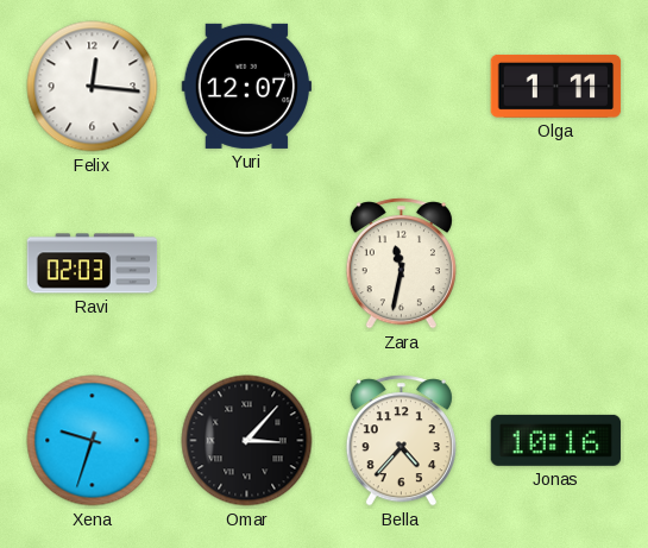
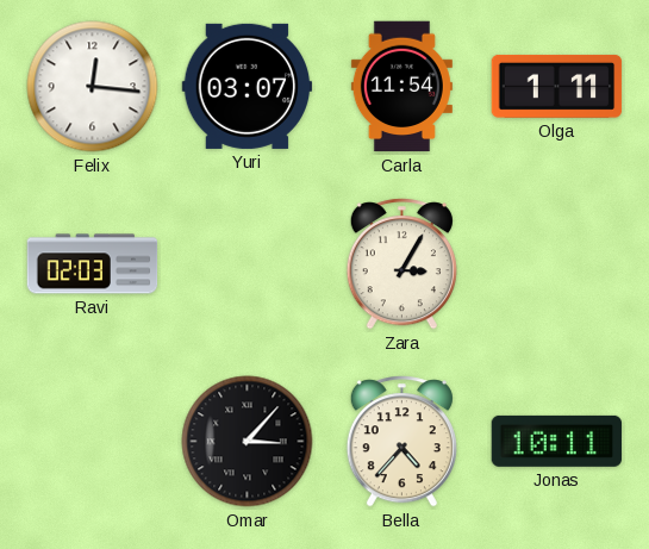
Yuri: 12:07 -> 03:07
Carla: none -> 11:54
Zara: 11:32 -> 3:05
Xena: 9:33 -> none
Jonas: 10:16 -> 10:11
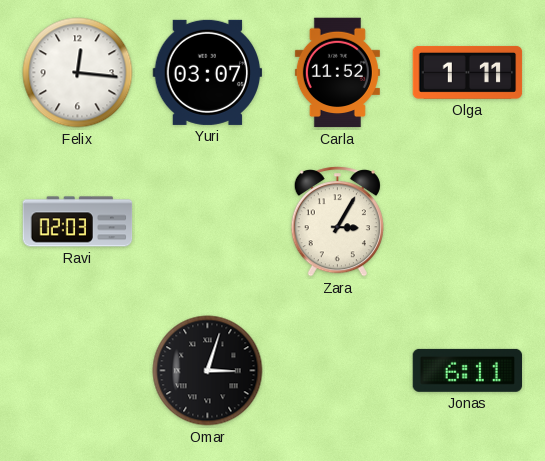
Carla: 11:54 -> 11:52
Omar: 3:07 -> 3:03
Bella: 4:37 -> none
Jonas: 10:11 -> 6:11
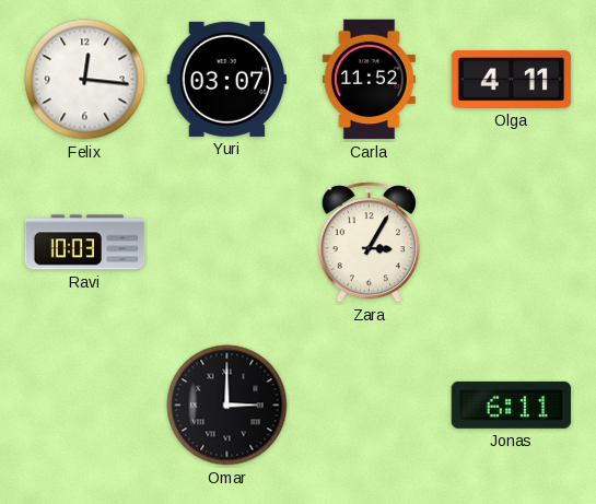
Olga: 1:11 -> 4:11
Ravi: 02:03 -> 10:03
Omar: 3:03 -> 3:00
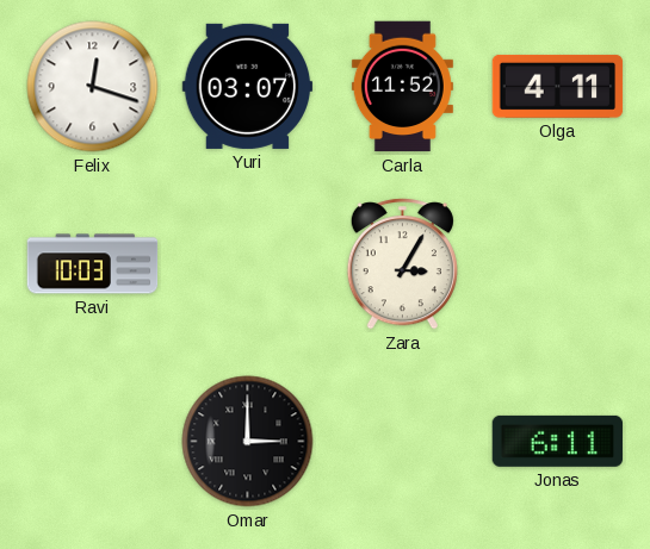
Felix: 12:16 -> 12:18
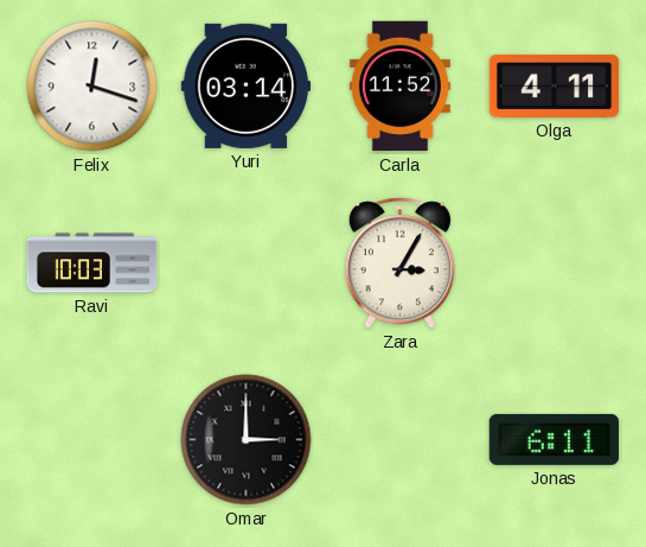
Yuri: 03:07 -> 03:14
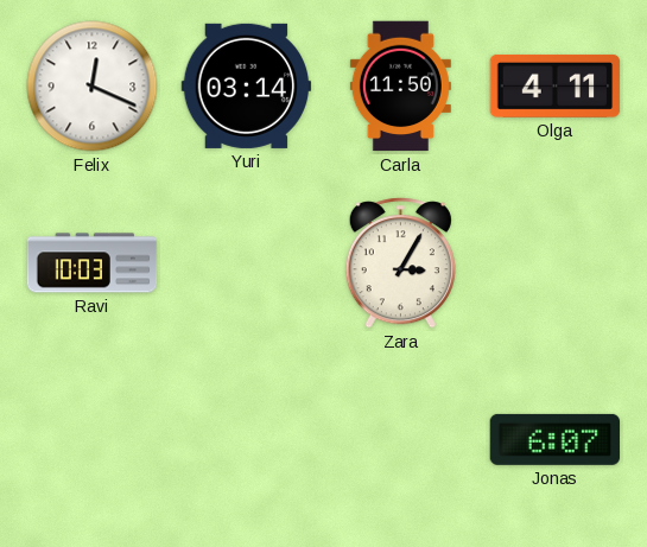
Felix: 12:18 -> 12:19
Carla: 11:52 -> 11:50
Omar: 3:00 -> none
Jonas: 6:11 -> 6:07
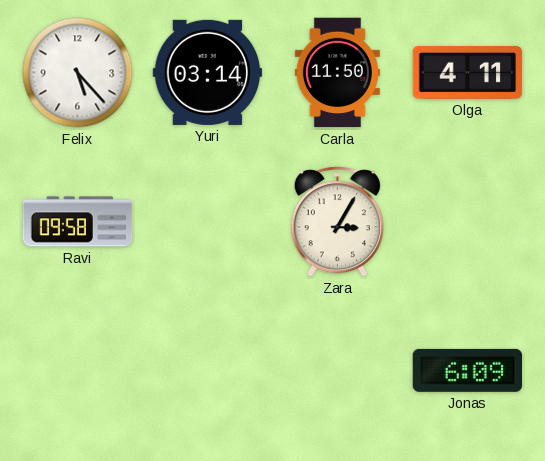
Felix: 12:19 -> 5:23
Ravi: 10:03 -> 09:58
Jonas: 6:07 -> 6:09
